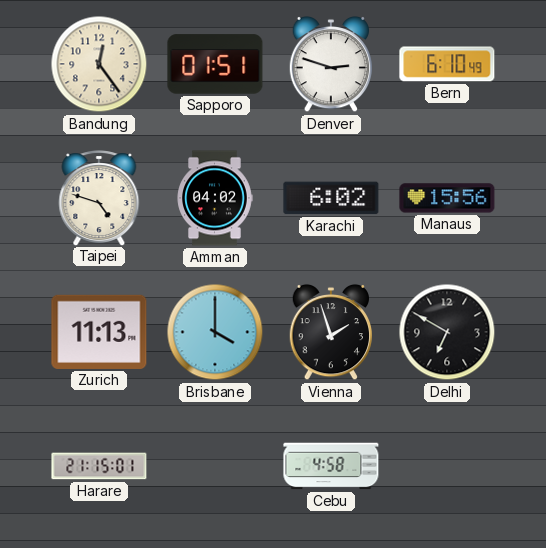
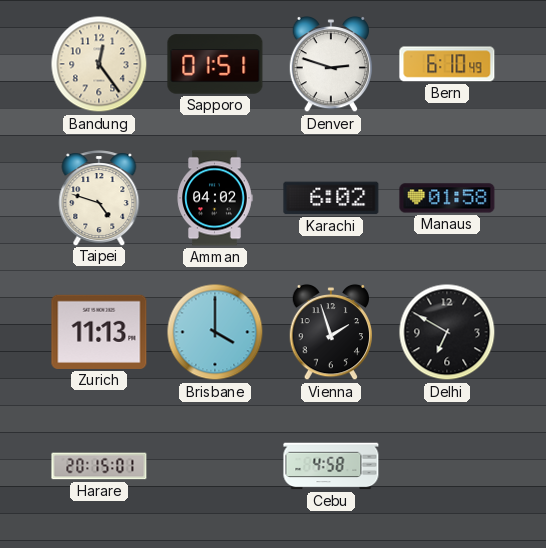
Manaus: 15:56 -> 01:58
Harare: 21:15 -> 20:15
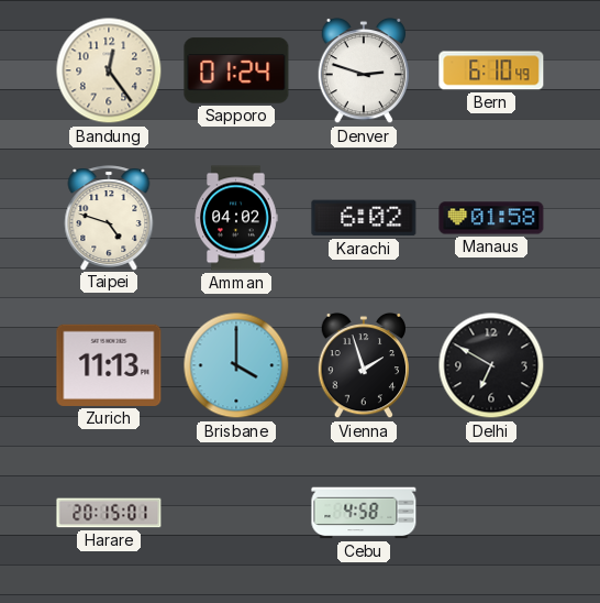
Sapporo: 01:51 -> 01:24
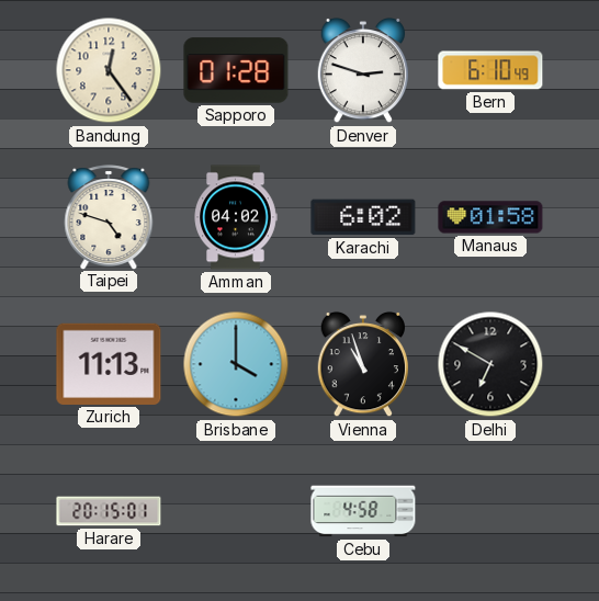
Sapporo: 01:24 -> 01:28
Vienna: 1:57 -> 10:57
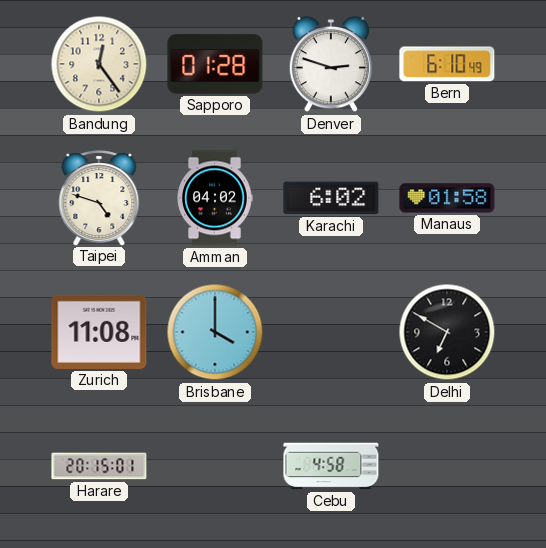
Zurich: 11:13 -> 11:08
Vienna: 10:57 -> none
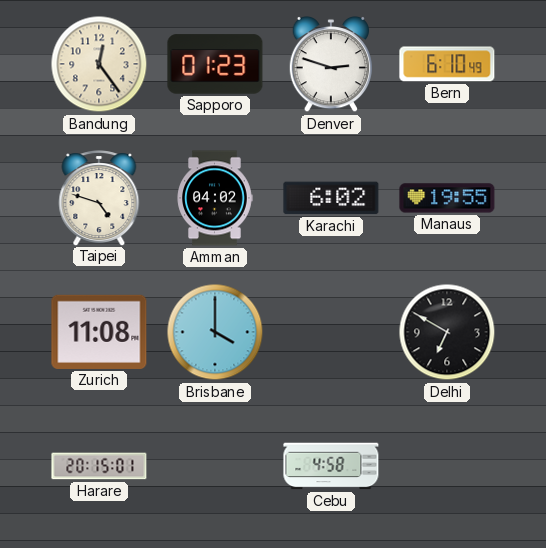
Sapporo: 01:28 -> 01:23
Manaus: 01:58 -> 19:55
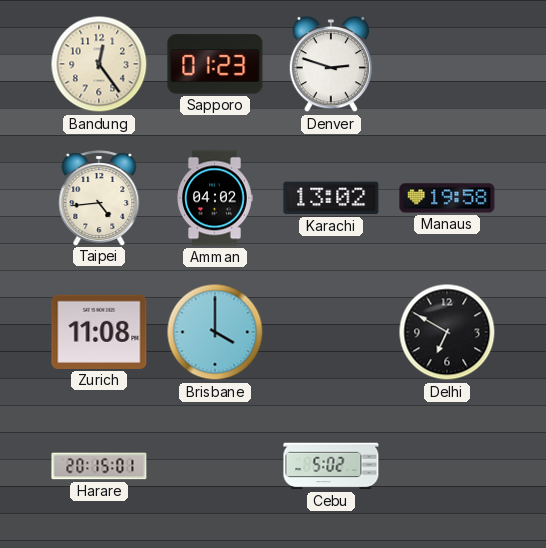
Bern: 6:10 -> none
Taipei: 4:48 -> 4:44
Karachi: 6:02 -> 13:02
Manaus: 19:55 -> 19:58
Cebu: 4:58 -> 5:02
